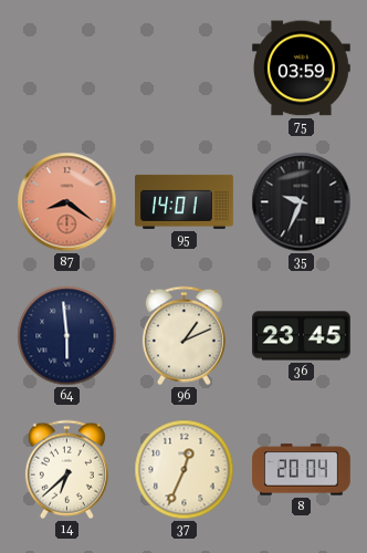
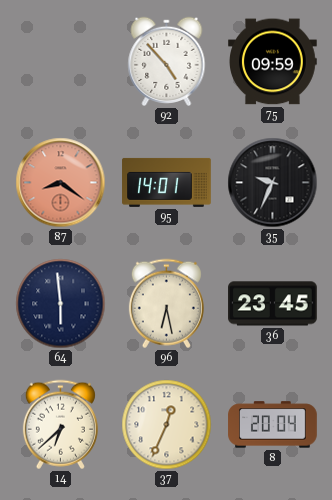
92: none -> 4:53
75: 03:59 -> 09:59
96: 1:11 -> 6:28
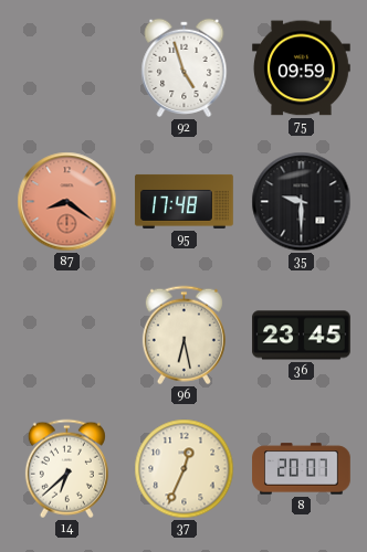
92: 4:53 -> 4:57
95: 14:01 -> 17:48
35: 9:34 -> 9:30
64: 5:59 -> none
8: 20:04 -> 20:07
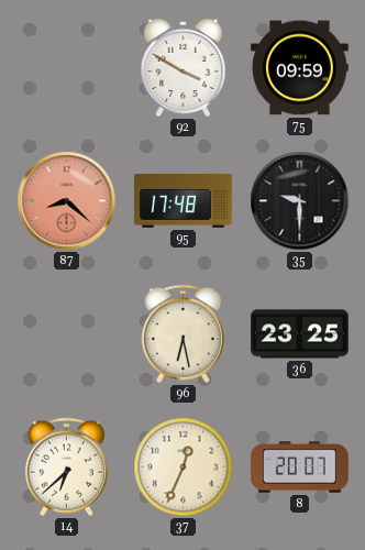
92: 4:57 -> 3:50
87: 8:21 -> 8:22
36: 23:45 -> 23:25
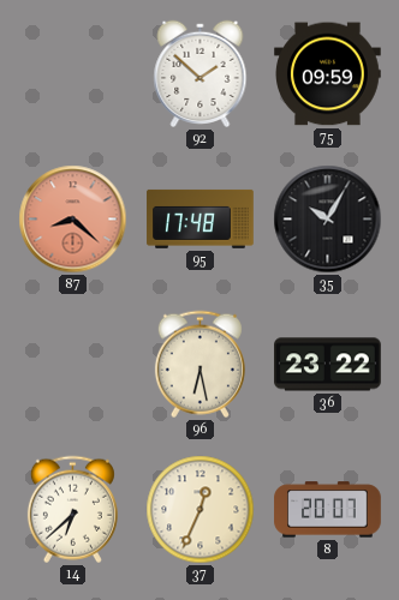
92: 3:50 -> 1:52
35: 9:30 -> 10:05
36: 23:25 -> 23:22
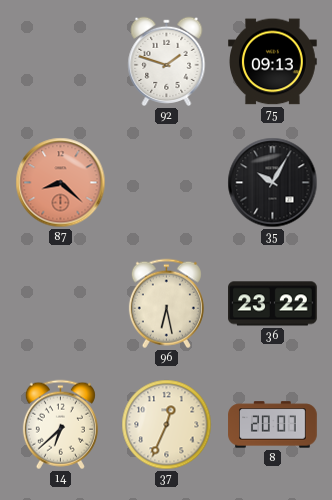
92: 1:52 -> 1:48
75: 09:59 -> 09:13
95: 17:48 -> none
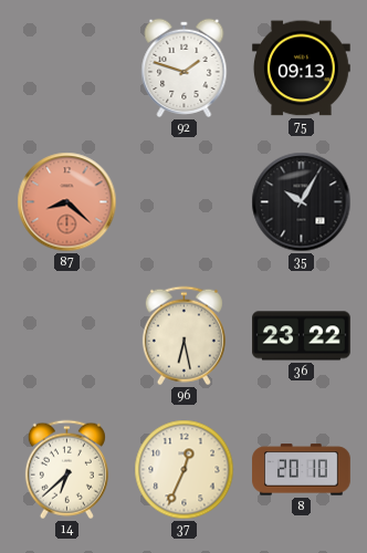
8: 20:07 -> 20:10
